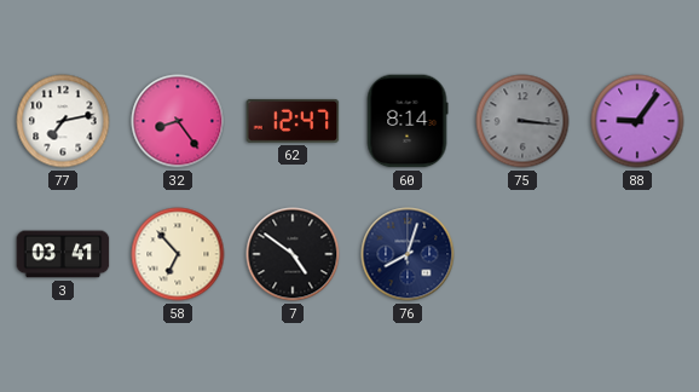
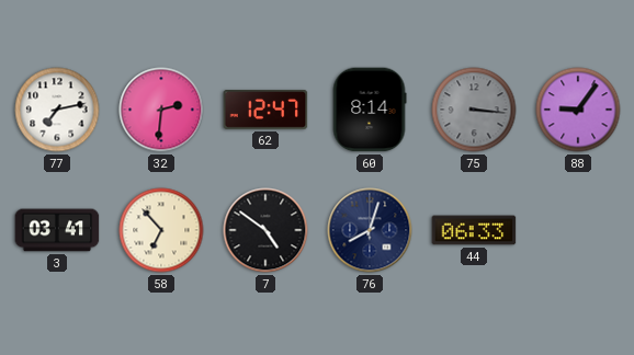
32: 8:24 -> 2:31
44: none -> 06:33
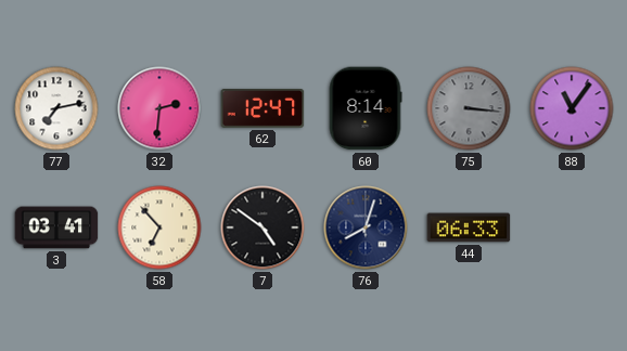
88: 9:06 -> 11:06
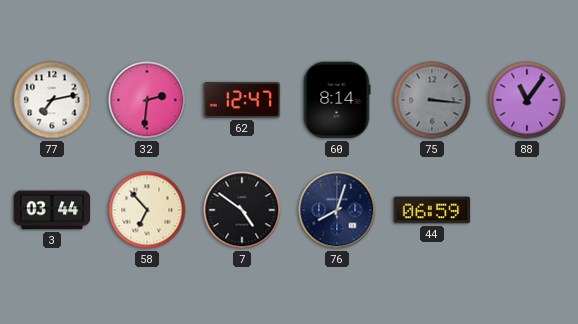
3: 03:41 -> 03:44
44: 06:33 -> 06:59
